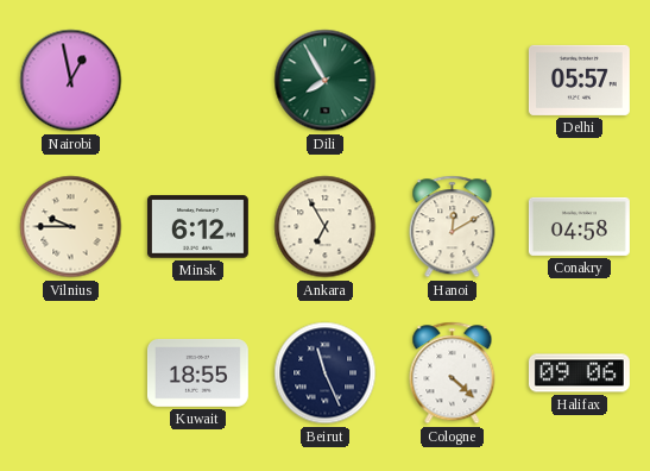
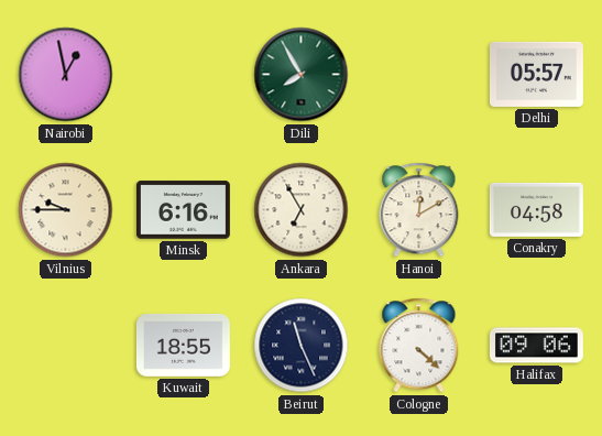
Minsk: 6:12 -> 6:16
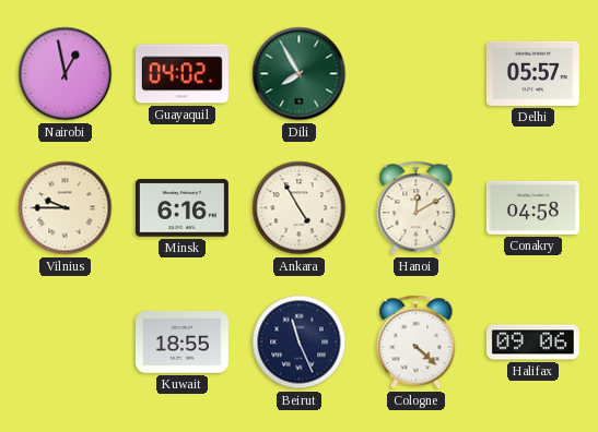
Guayaquil: none -> 04:02
Ankara: 6:55 -> 4:55
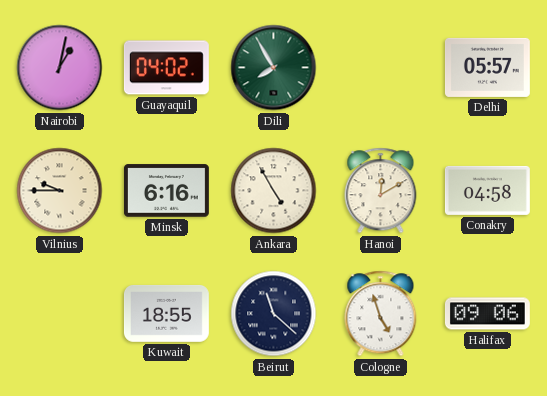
Nairobi: 12:58 -> 1:02
Beirut: 11:26 -> 11:22
Cologne: 4:22 -> 4:57
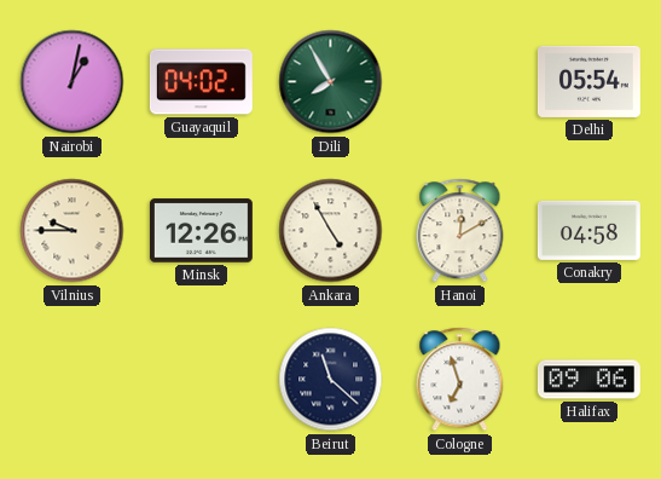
Delhi: 05:57 -> 05:54
Minsk: 6:16 -> 12:26
Kuwait: 18:55 -> none
Cologne: 4:57 -> 6:57
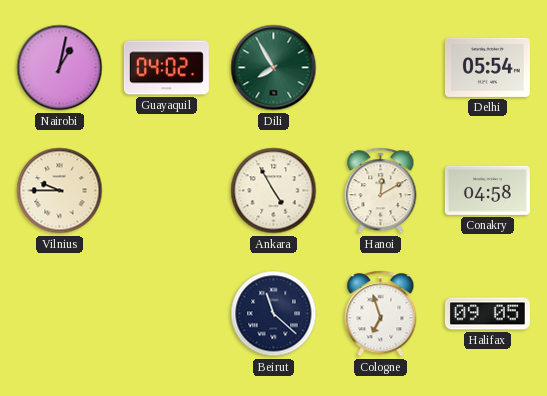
Minsk: 12:26 -> none
Halifax: 09:06 -> 09:05
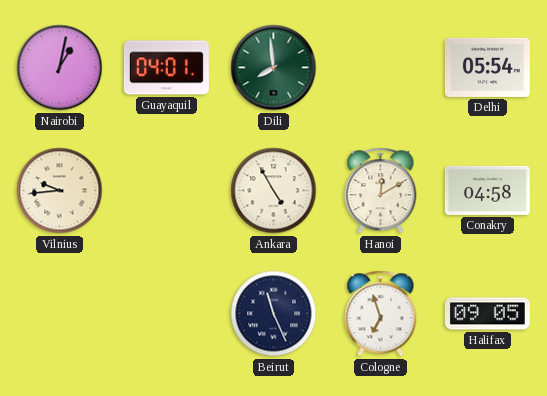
Guayaquil: 04:02 -> 04:01
Dili: 7:55 -> 7:59
Vilnius: 9:45 -> 9:44
Beirut: 11:22 -> 11:26
